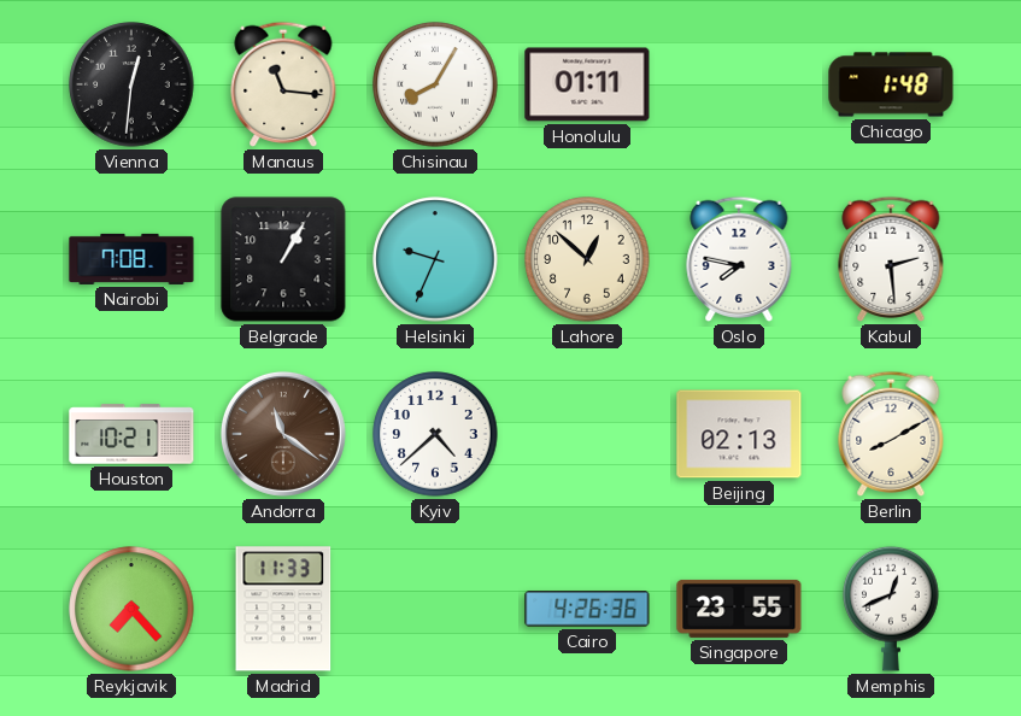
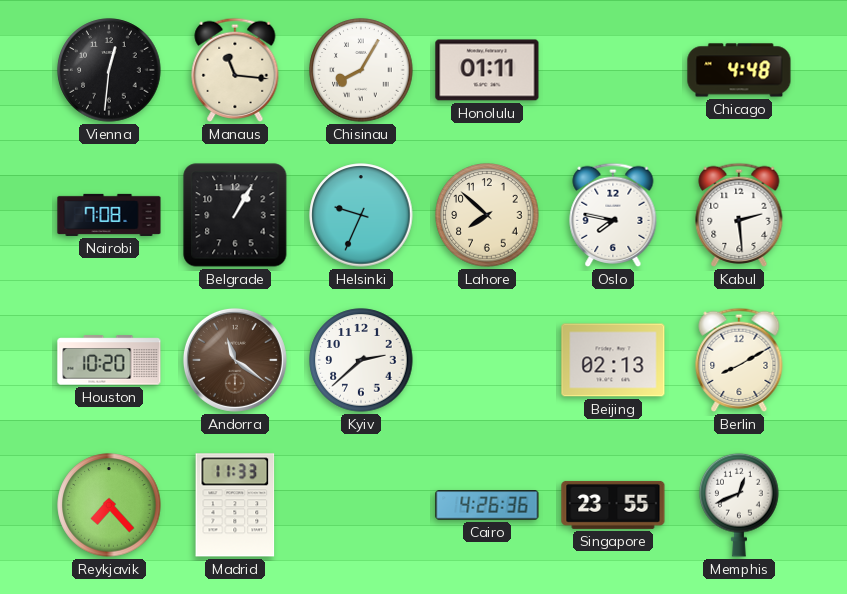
Chicago: 1:48 -> 4:48
Lahore: 12:52 -> 7:52
Houston: 10:21 -> 10:20
Kyiv: 4:38 -> 2:38
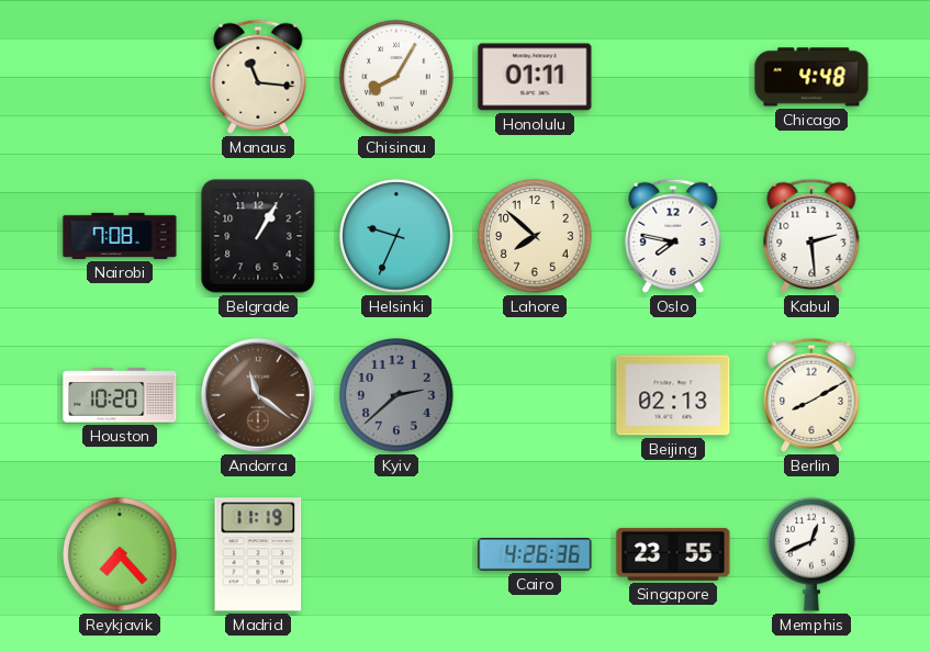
Vienna: 12:31 -> none
Kyiv dial: white -> grey
Madrid: 11:33 -> 11:19
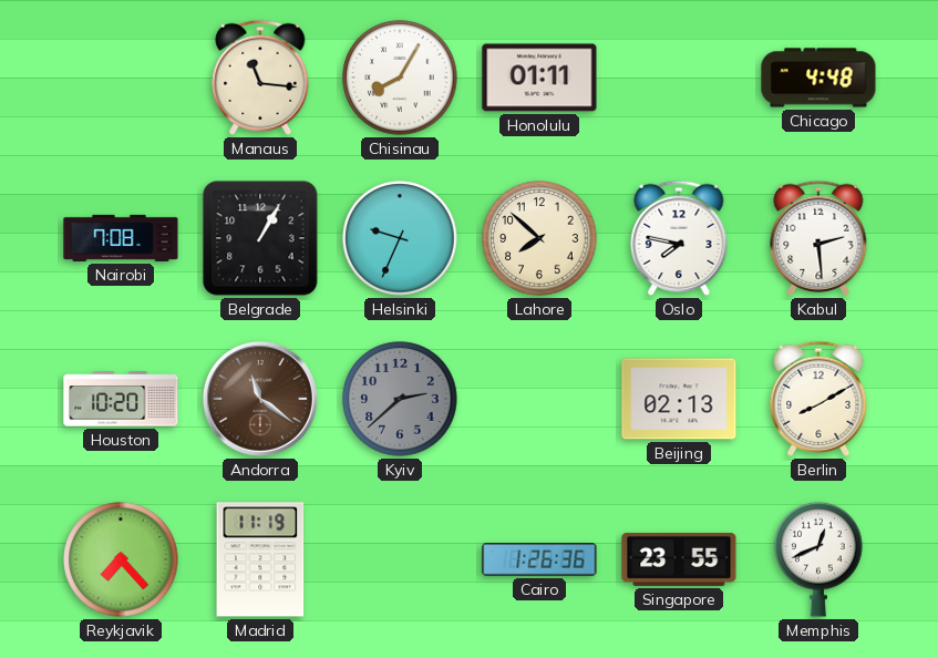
Cairo: 4:26 -> 1:26
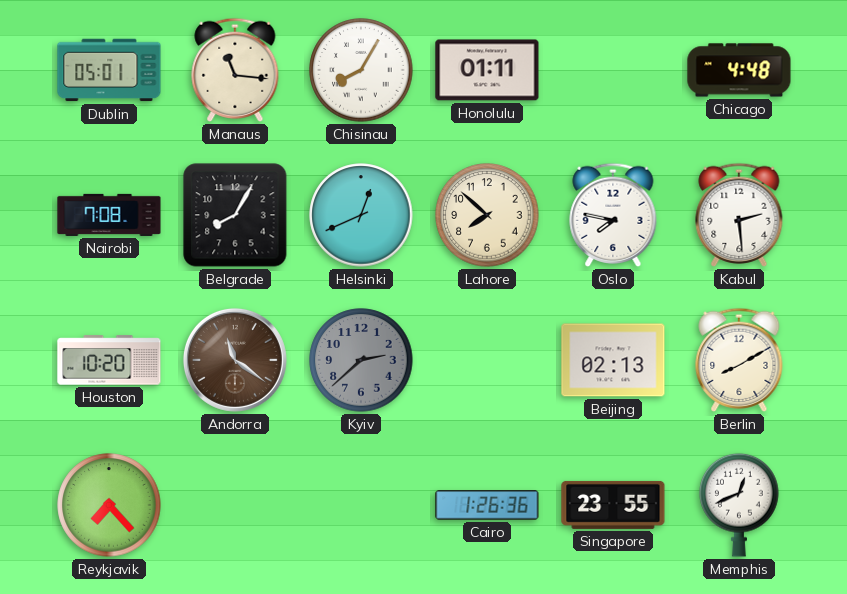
Dublin: none -> 05:01
Belgrade: 1:05 -> 8:05
Helsinki: 9:34 -> 12:41
Madrid: 11:19 -> none
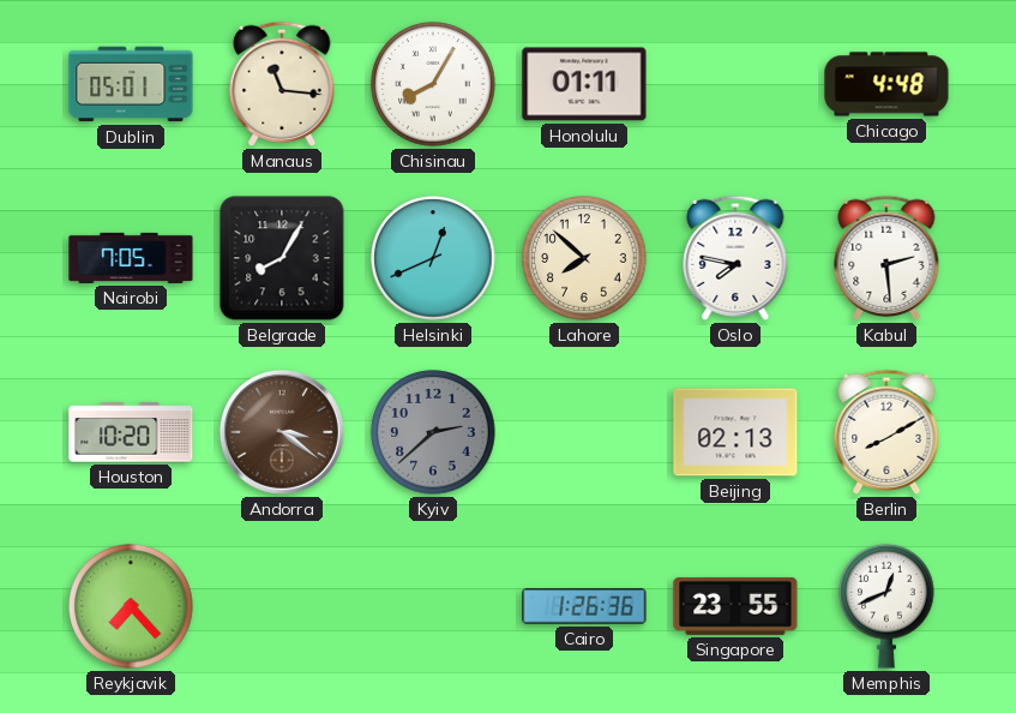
Nairobi: 7:08 -> 7:05
Andorra: 11:21 -> 3:21
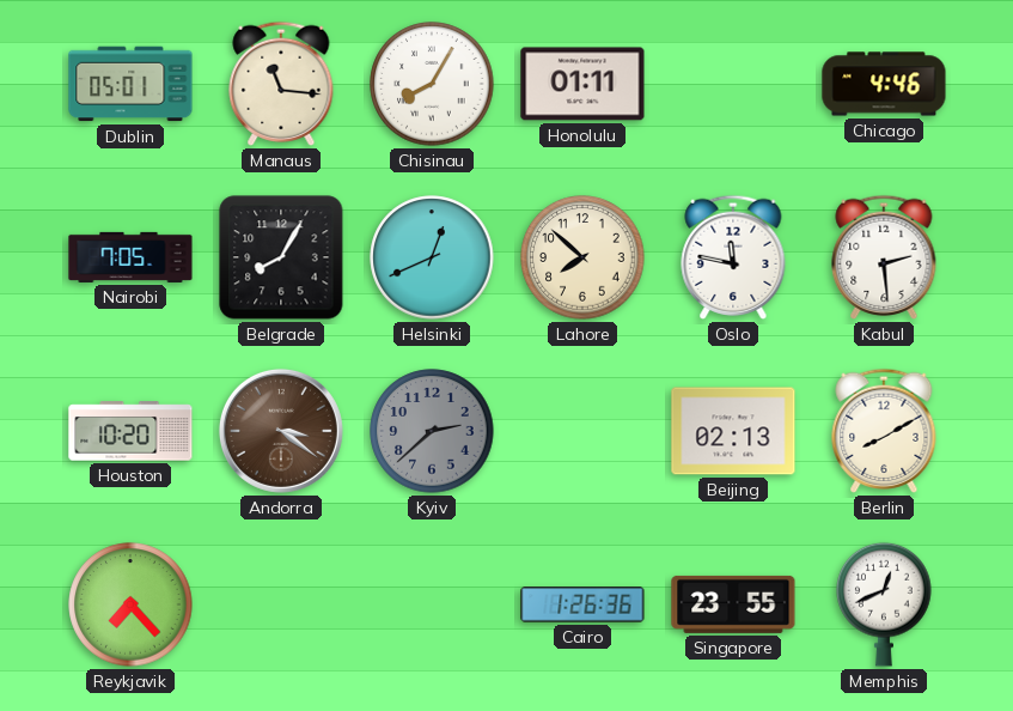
Chicago: 4:48 -> 4:46
Oslo: 7:47 -> 11:47
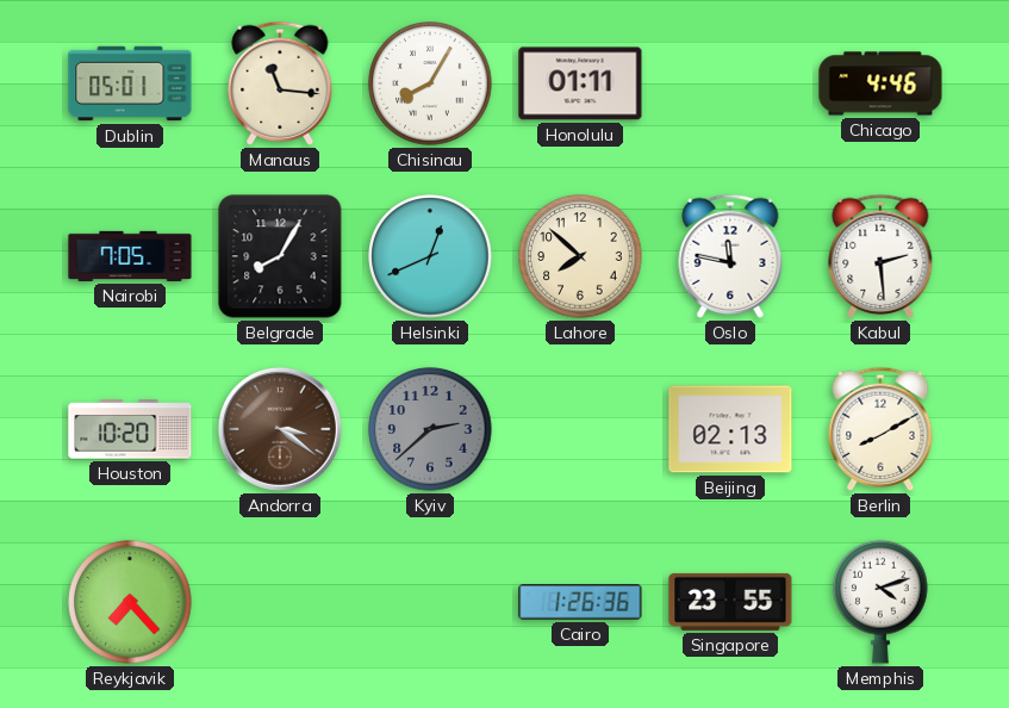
Memphis: 12:41 -> 4:12
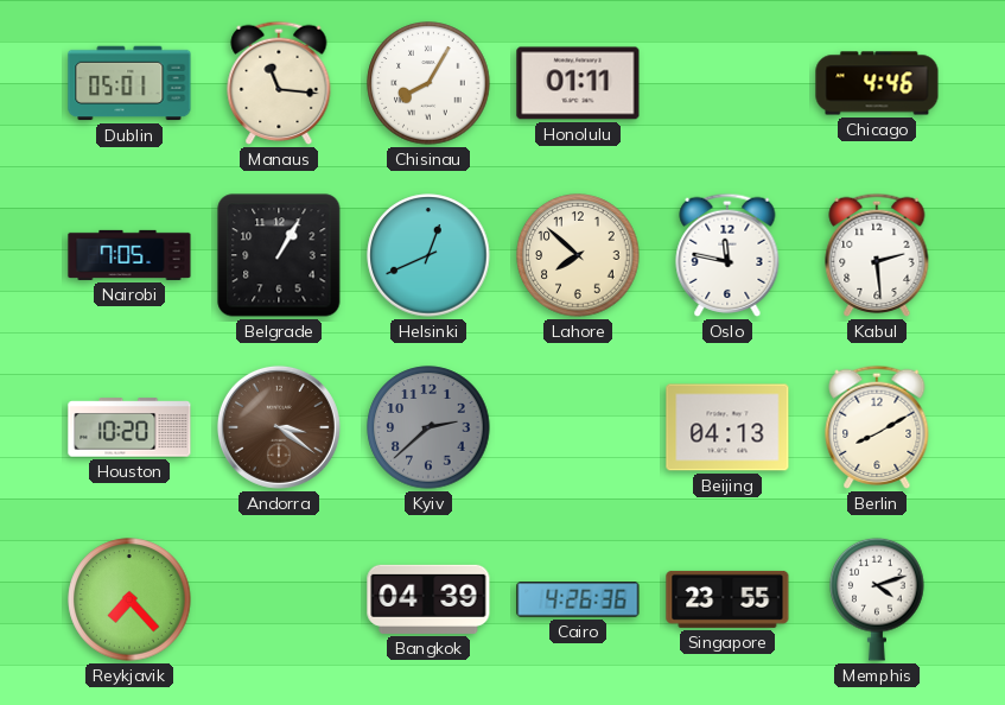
Belgrade: 8:05 -> 1:05
Beijing: 02:13 -> 04:13
Bangkok: none -> 04:39
Cairo: 1:26 -> 4:26
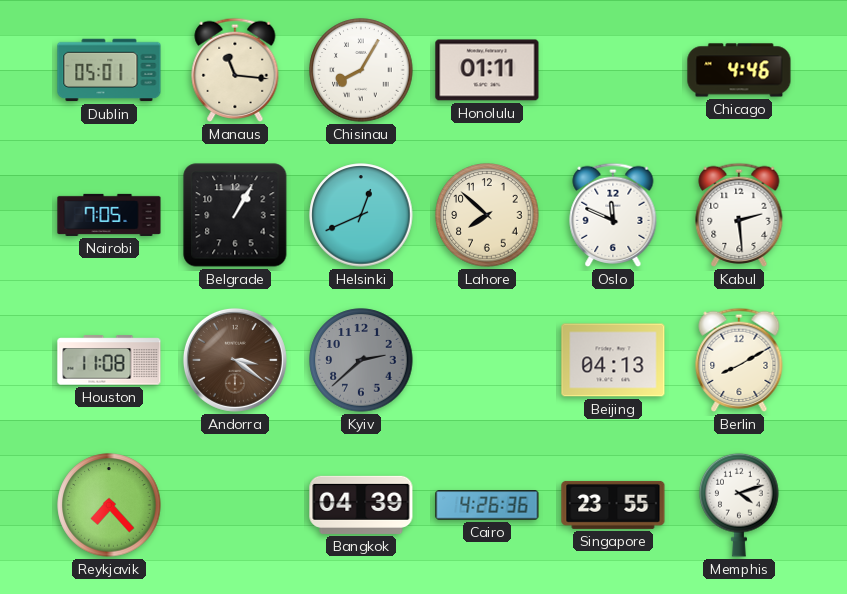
Oslo: 11:47 -> 11:49
Houston: 10:20 -> 11:08
